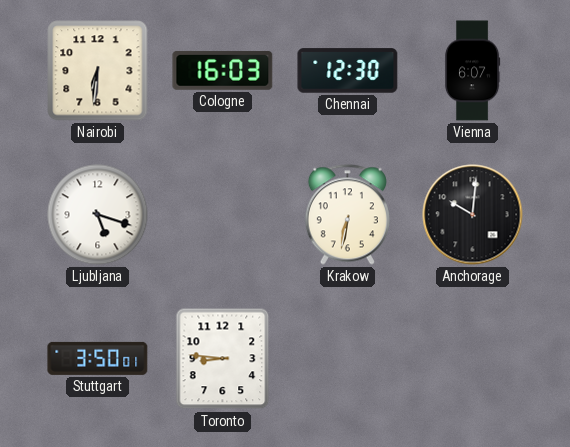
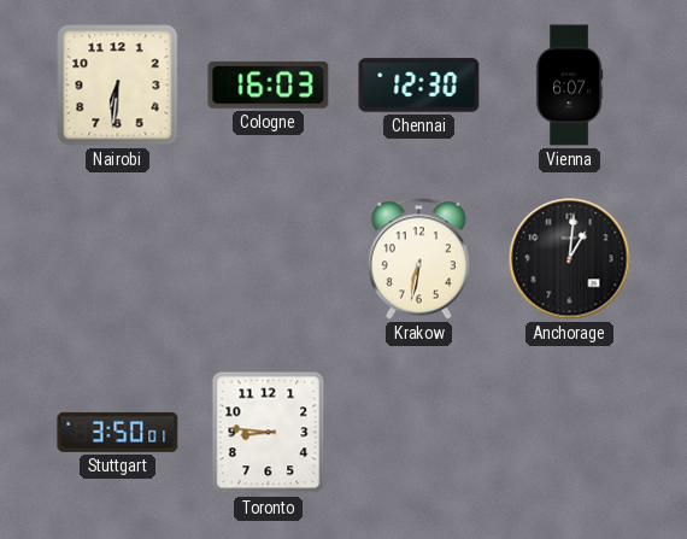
Ljubljana: 5:18 -> none
Anchorage: 10:01 -> 1:01
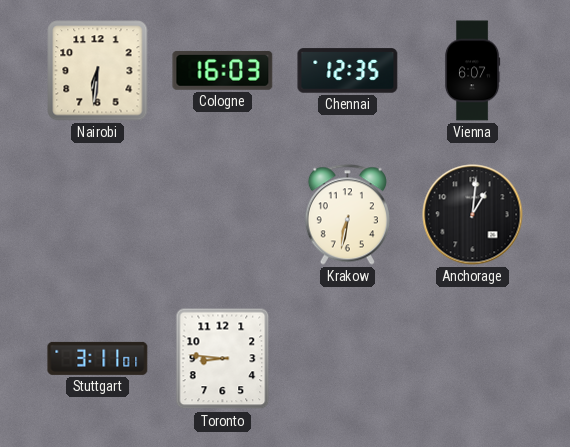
Chennai: 12:30 -> 12:35
Stuttgart: 3:50 -> 3:11
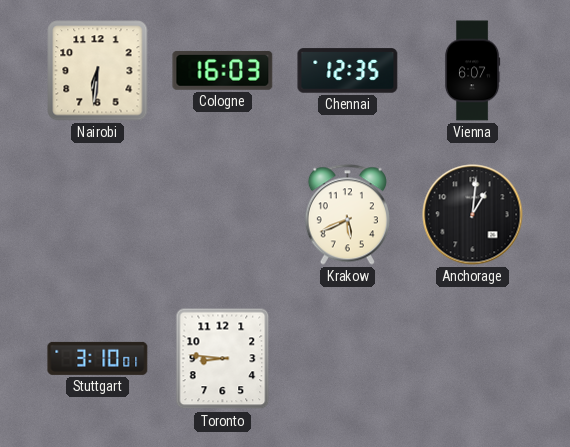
Krakow: 6:32 -> 5:41
Stuttgart: 3:11 -> 3:10
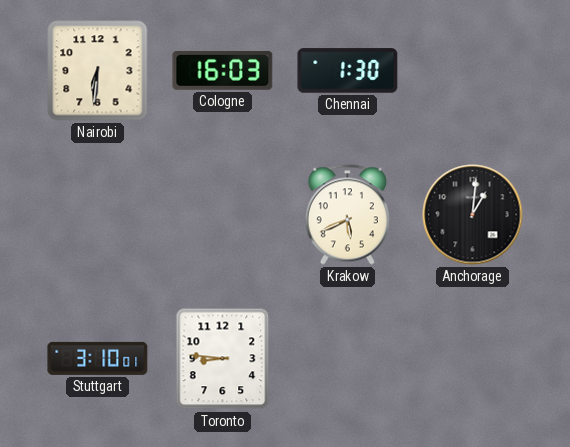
Chennai: 12:35 -> 1:30
Vienna: 6:07 -> none
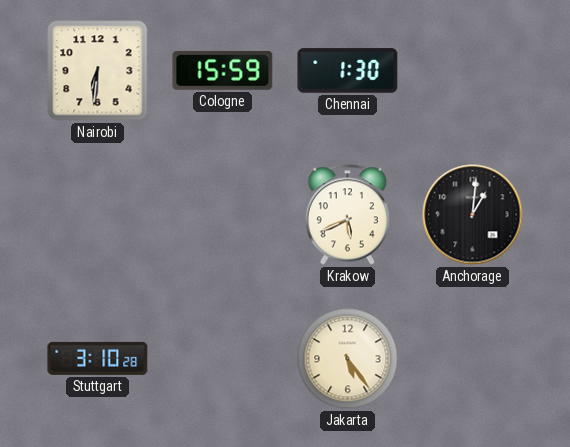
Cologne: 16:03 -> 15:59
Stuttgart: 3:10:01 -> 3:10:28
Toronto: 8:46 -> none
Jakarta: none -> 5:24
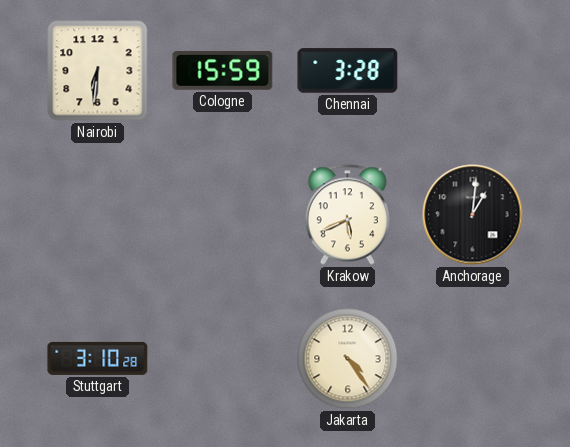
Chennai: 1:30 -> 3:28
Jakarta: 5:24 -> 4:24
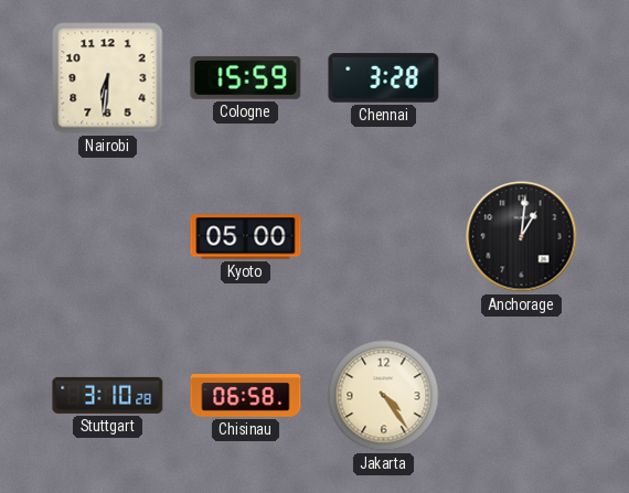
Kyoto: none -> 05:00
Krakow: 5:41 -> none
Chisinau: none -> 06:58
